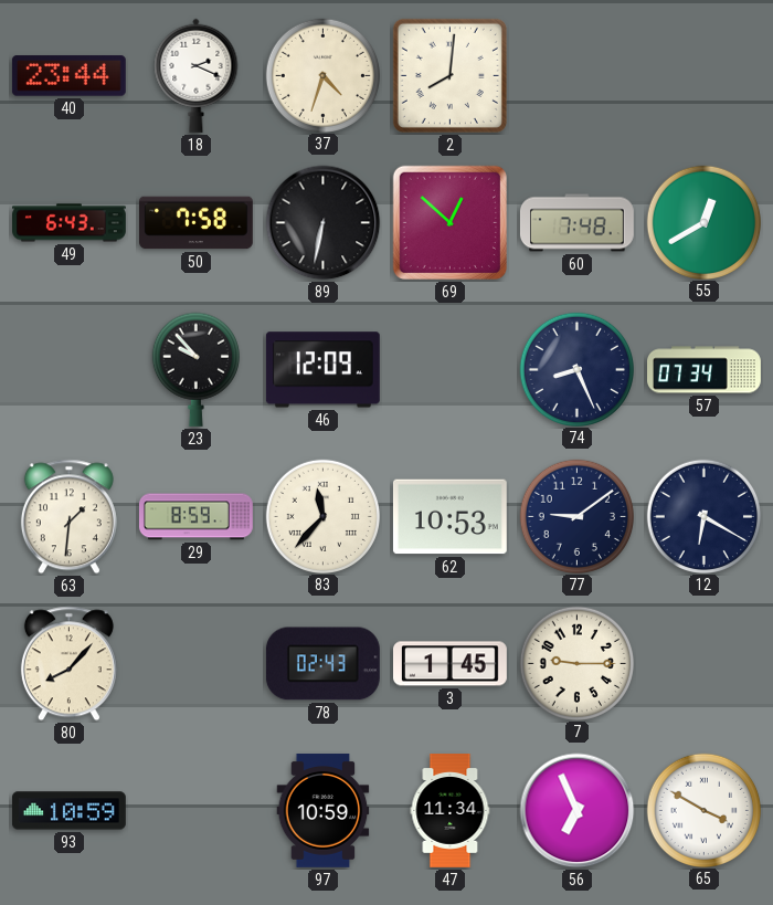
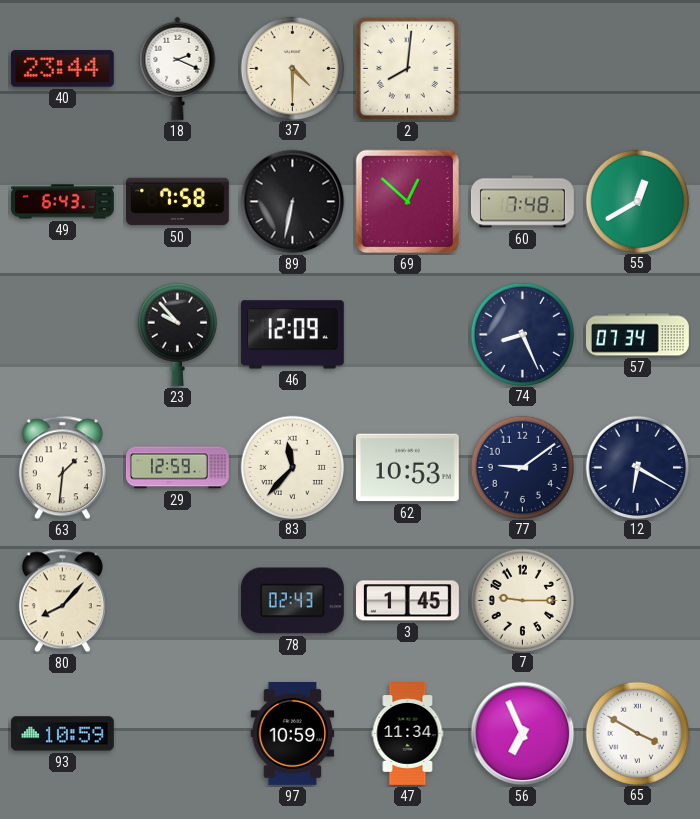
37: 4:33 -> 4:30
29: 8:59 -> 12:59
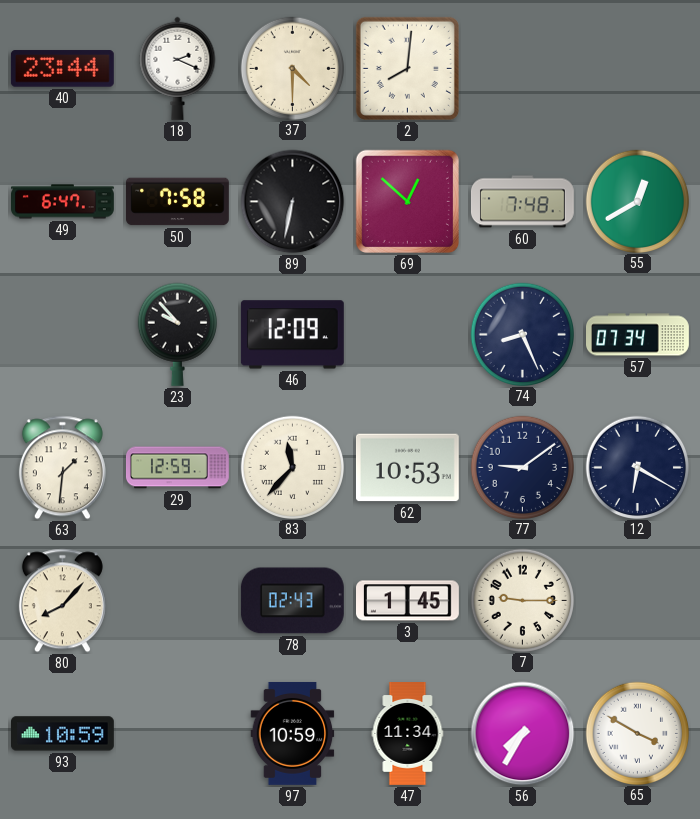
49: 6:43 -> 6:47
56: 6:56 -> 7:35
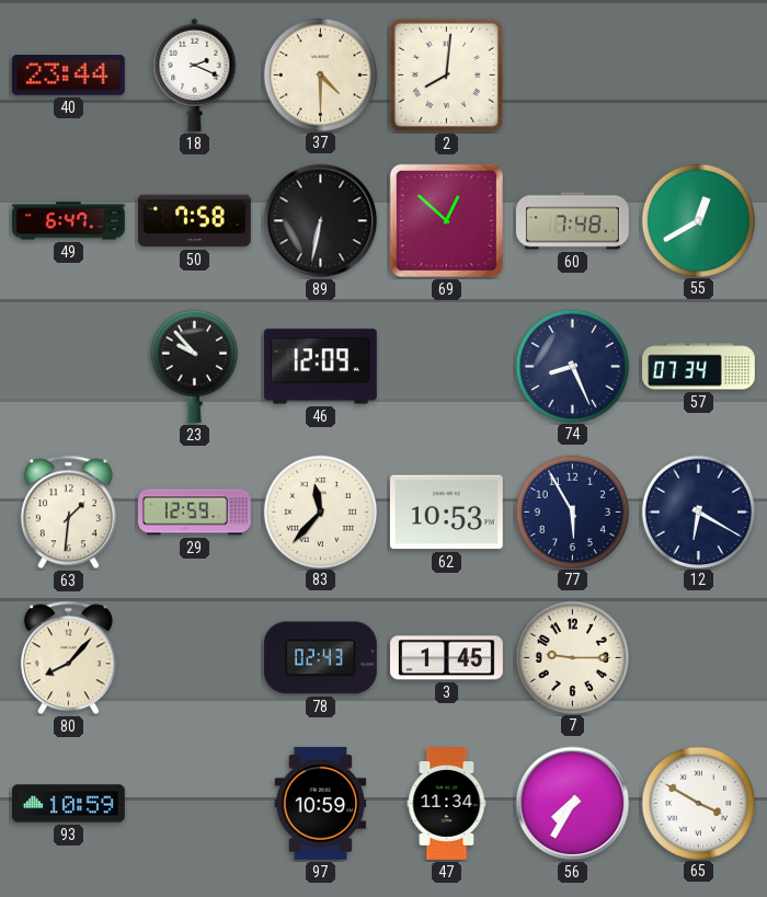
77: 9:09 -> 5:55
